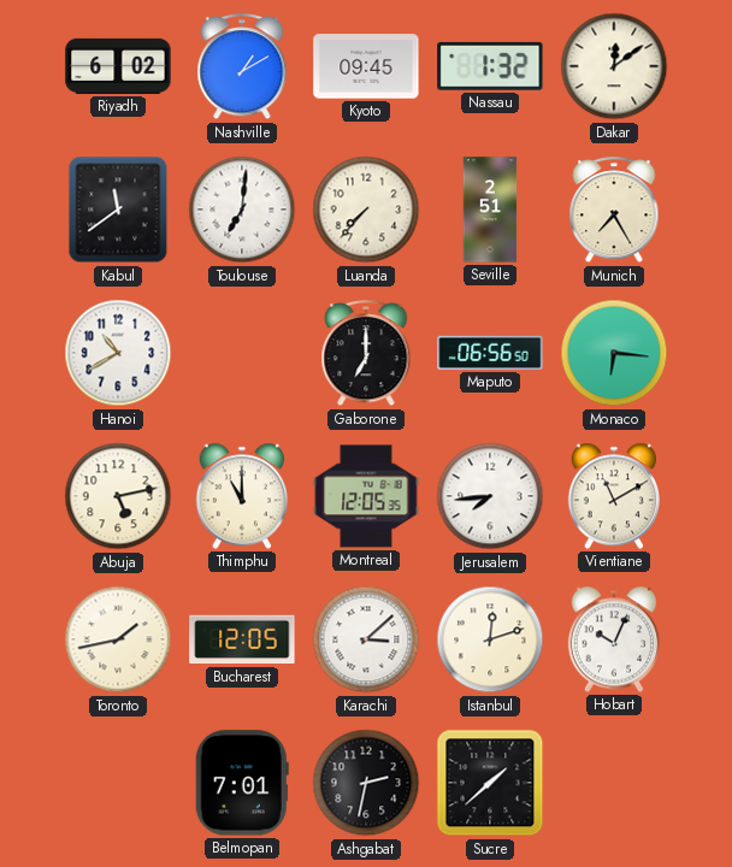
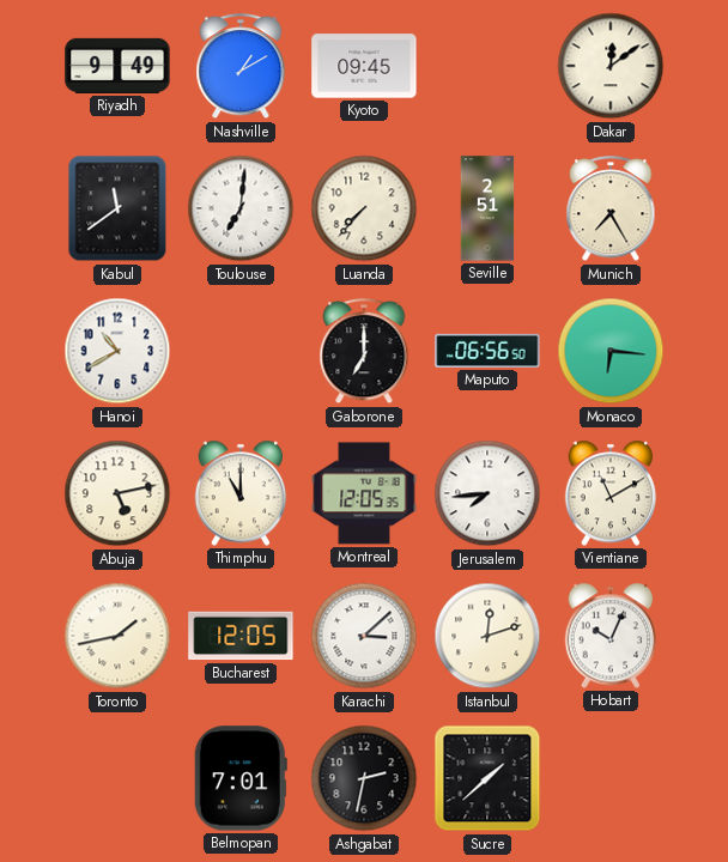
Riyadh: 6:02 -> 9:49
Nassau: 1:32 -> none
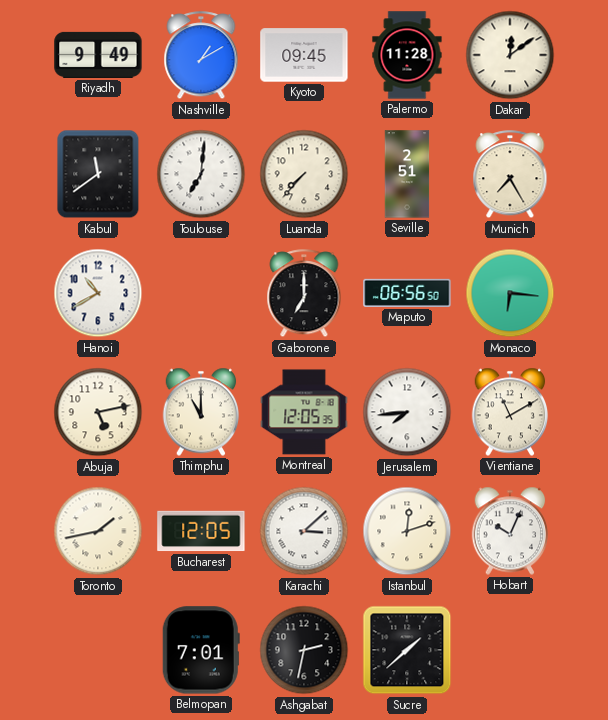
Palermo: none -> 11:28
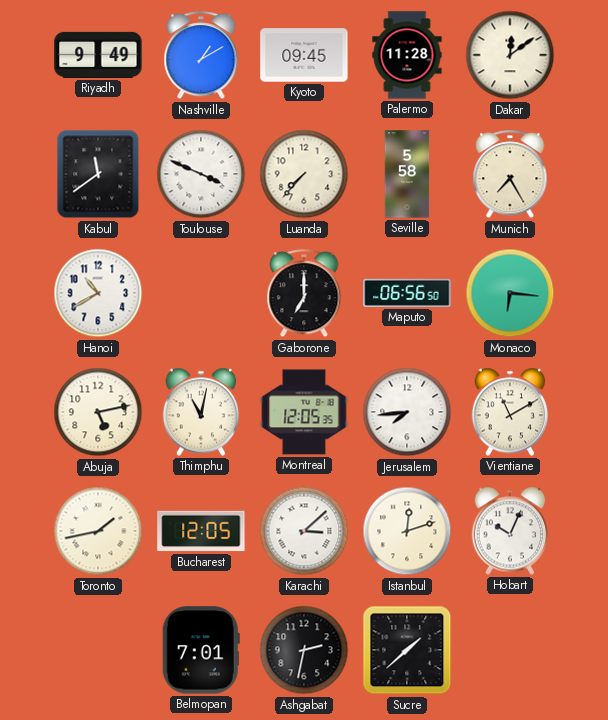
Toulouse: 7:01 -> 3:49
Seville: 2:51 -> 5:58
Thimphu: 11:00 -> 11:02
